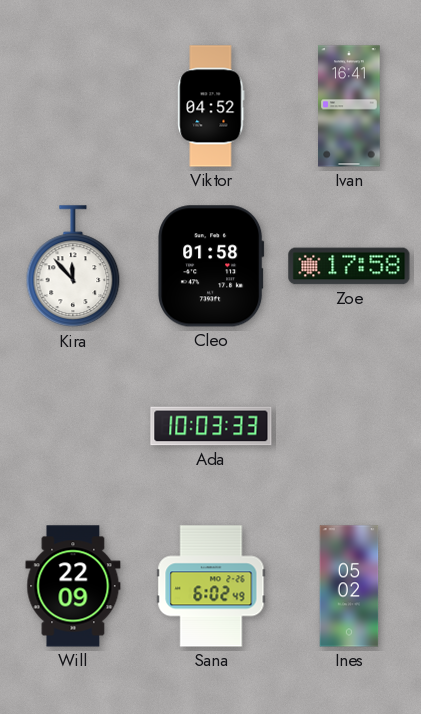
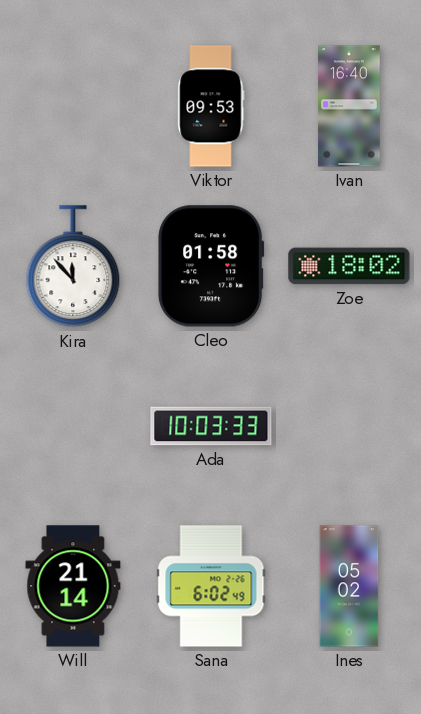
Viktor: 04:52 -> 09:53
Ivan: 16:41 -> 16:40
Zoe: 17:58 -> 18:02
Will: 22:09 -> 21:14
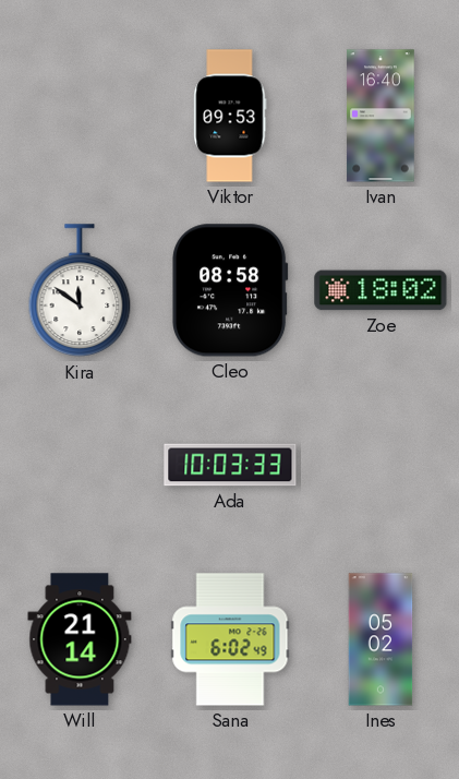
Kira: 11:53 -> 11:51
Cleo: 01:58 -> 08:58
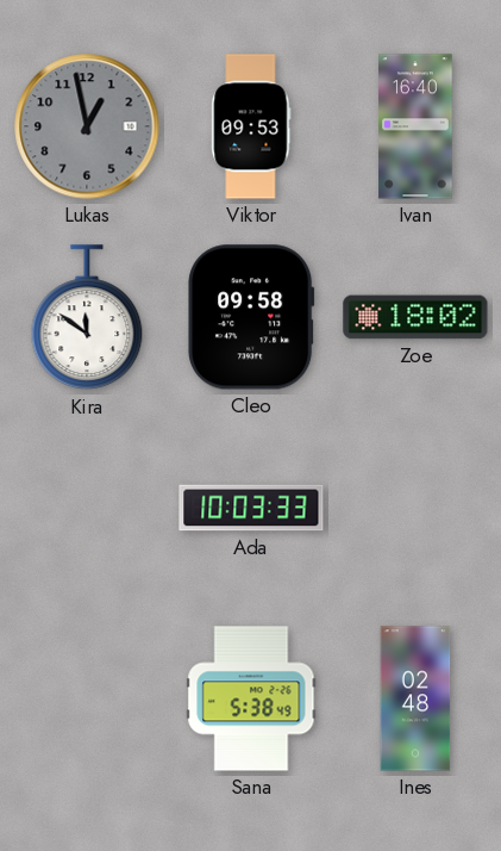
Lukas: none -> 12:58
Cleo: 08:58 -> 09:58
Will: 21:14 -> none
Sana: 6:02 -> 5:38
Ines: 05:02 -> 02:48
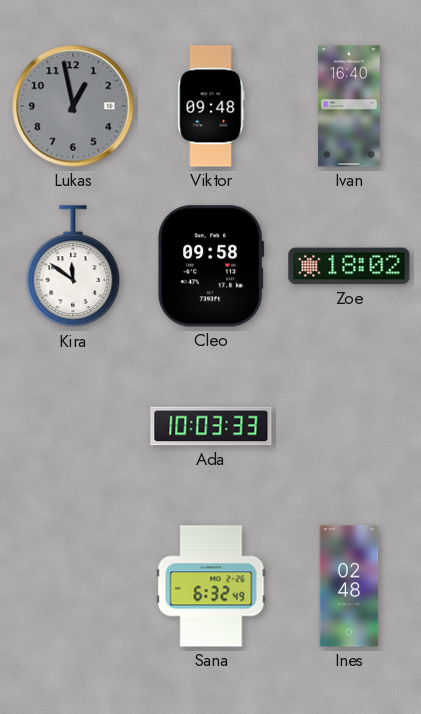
Viktor: 09:53 -> 09:48
Sana: 5:38 -> 6:32
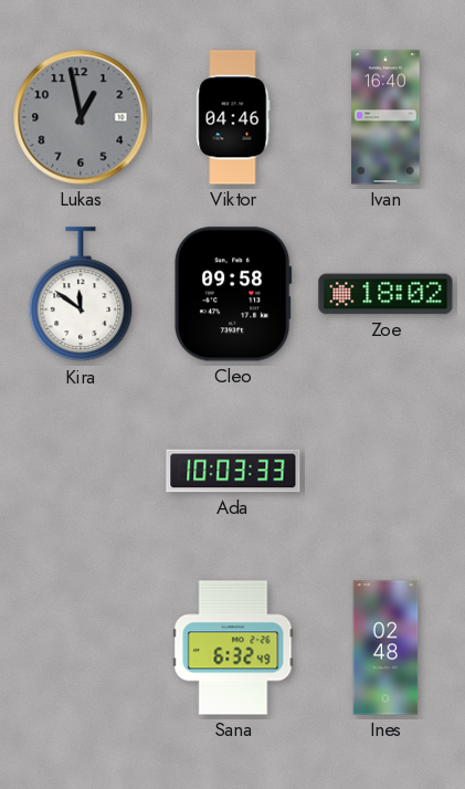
Viktor: 09:48 -> 04:46
